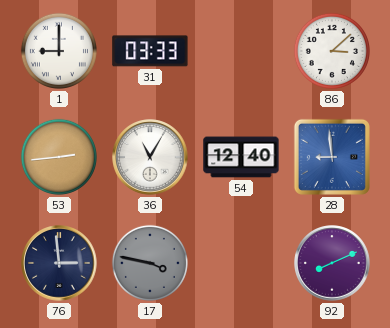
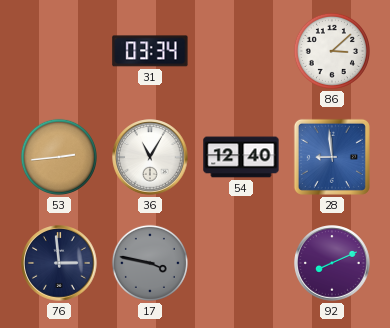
1: 9:00 -> none
31: 03:33 -> 03:34
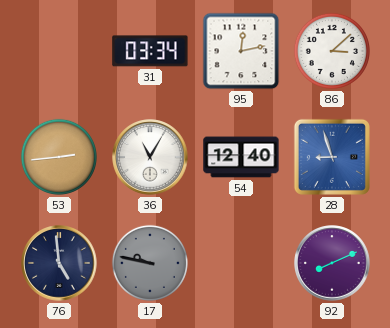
95: none -> 12:13
28: 8:59 -> 8:57
76: 2:59 -> 4:59
17: 3:47 -> 9:47
